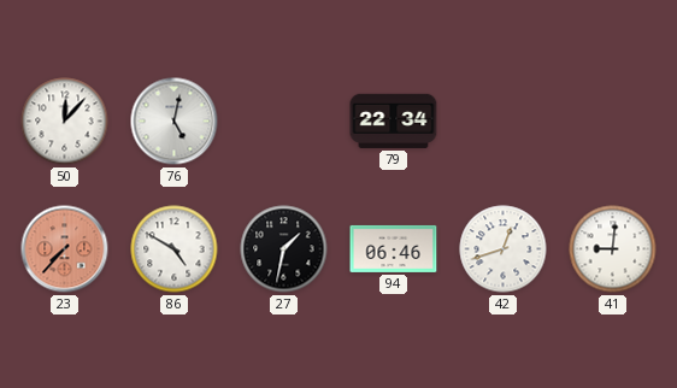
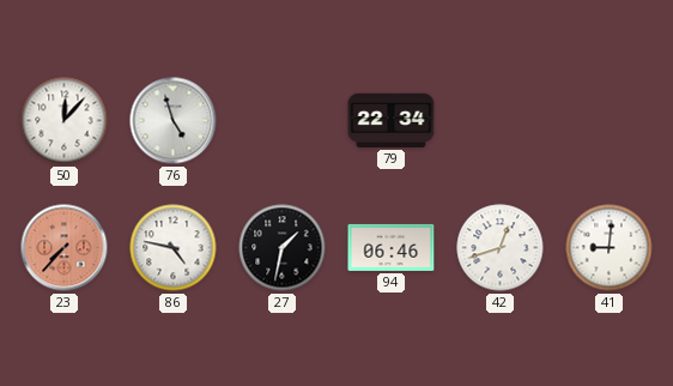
76: 5:02 -> 4:57
86: 4:50 -> 4:47
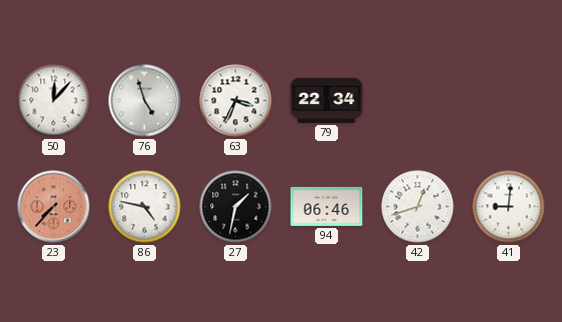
63: none -> 3:34
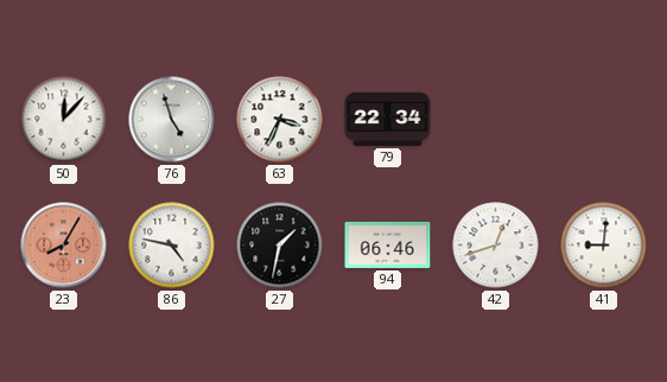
23: 7:37 -> 8:05
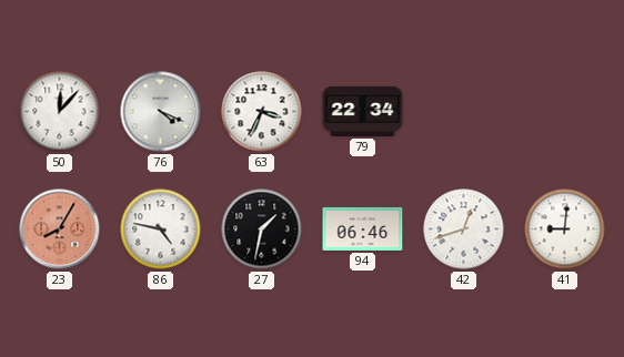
76: 4:57 -> 4:19
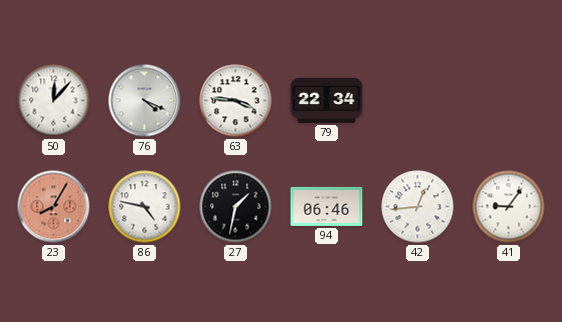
63: 3:34 -> 3:46
42: 12:42 -> 12:44
41: 9:01 -> 9:06
